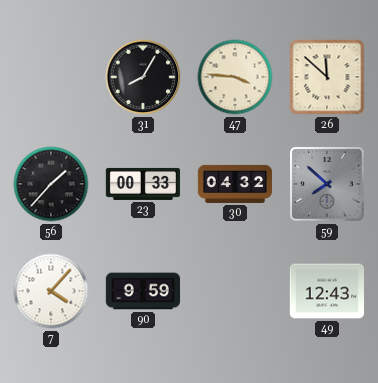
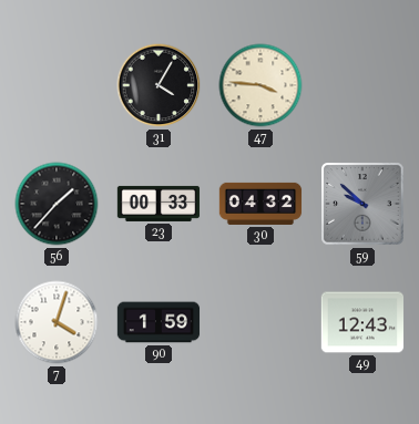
31: 8:05 -> 4:05
26: 11:52 -> none
59: 7:52 -> 9:52
7: 4:07 -> 4:03
90: 9:59 -> 1:59
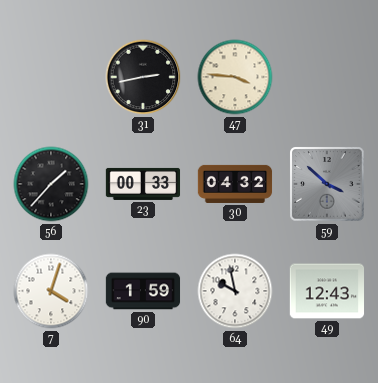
31: 4:05 -> 2:43
59: 9:52 -> 3:52
64: none -> 9:58
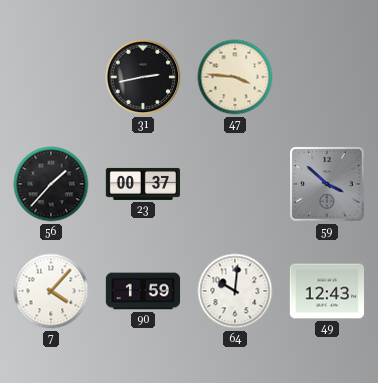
23: 00:33 -> 00:37
30: 04:32 -> none
7: 4:03 -> 4:07
64: 9:58 -> 10:01
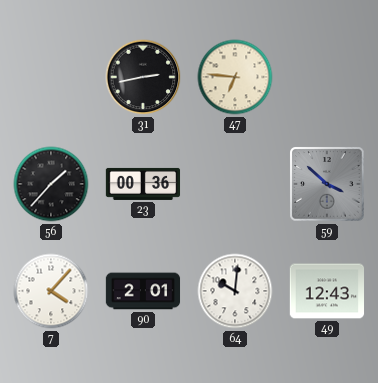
47: 3:46 -> 6:46
23: 00:37 -> 00:36
90: 1:59 -> 2:01
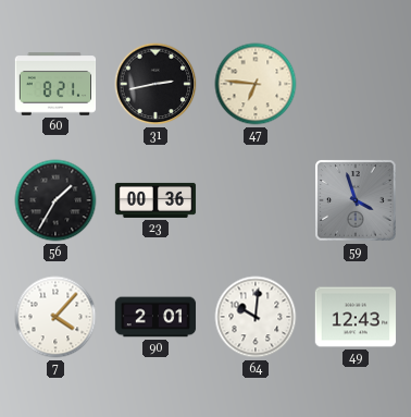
60: none -> 8:21
56: 1:37 -> 1:35
59: 3:52 -> 3:57
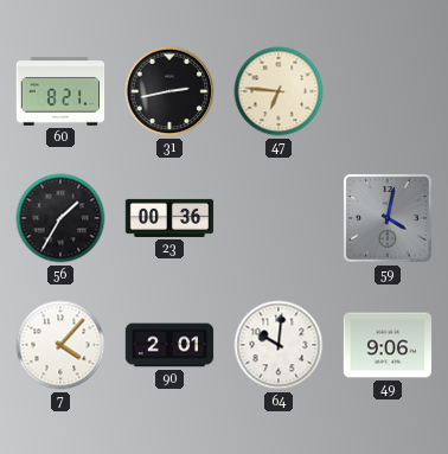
59: 3:57 -> 4:02
49: 12:43 -> 9:06
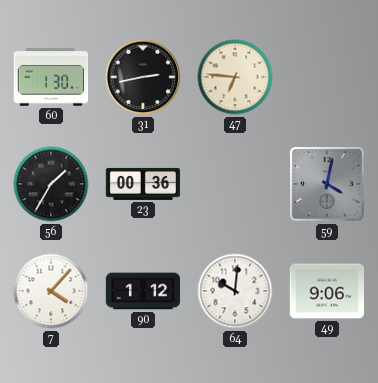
60: 8:21 -> 1:30
90: 2:01 -> 1:12
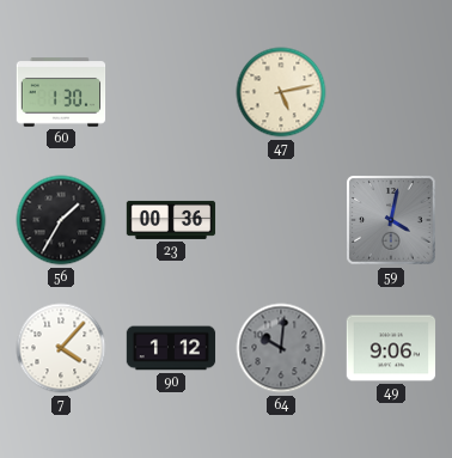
31: 2:43 -> none
47: 6:46 -> 5:13
64 dial: white -> grey
